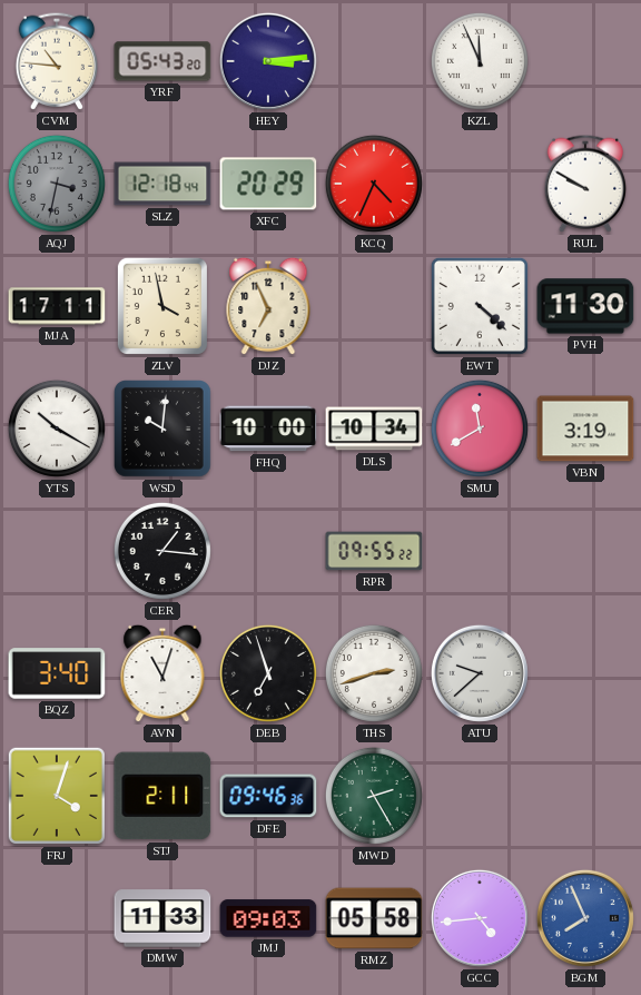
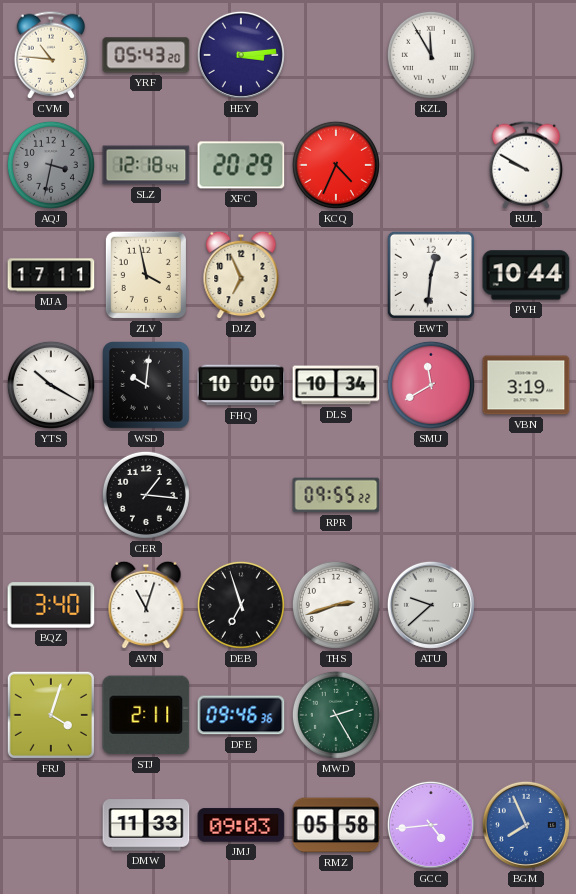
KZL: 11:56 -> 11:55
EWT: 4:22 -> 12:31
PVH: 11:30 -> 10:44
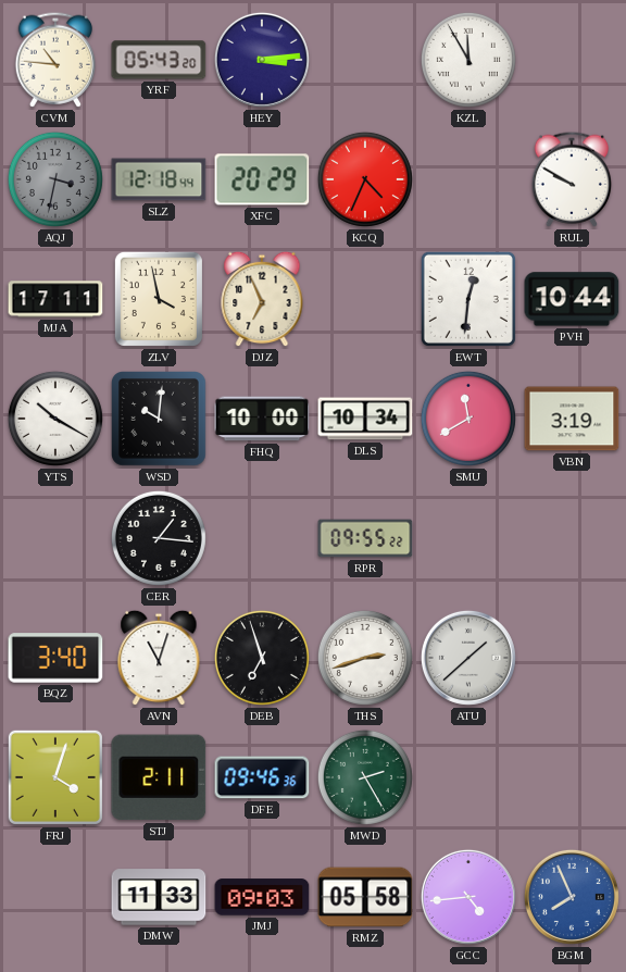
ATU: 9:38 -> 1:38
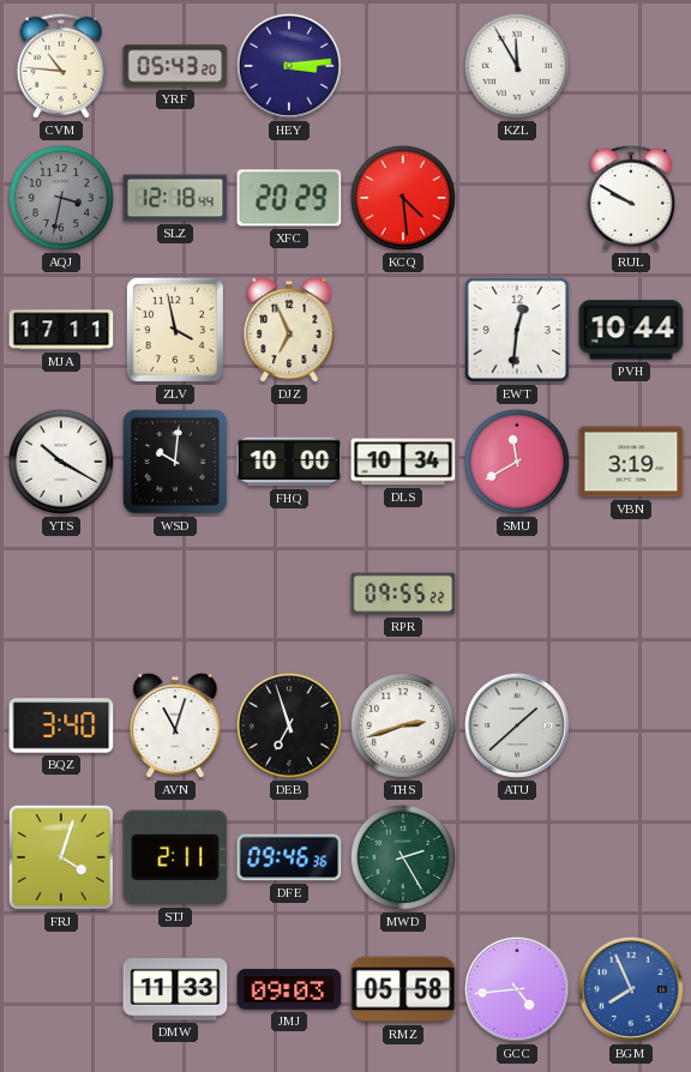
KCQ: 4:34 -> 4:29
CER: 1:16 -> none
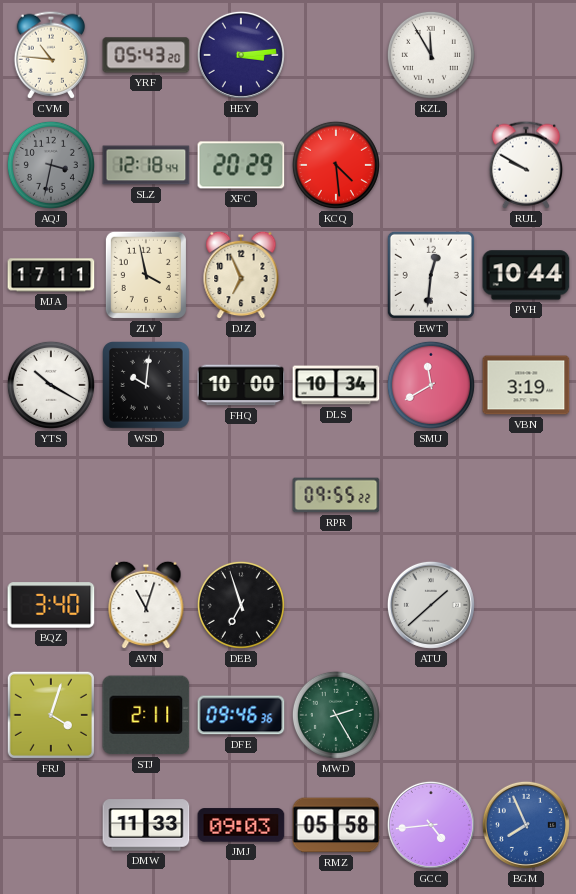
THS: 2:42 -> none
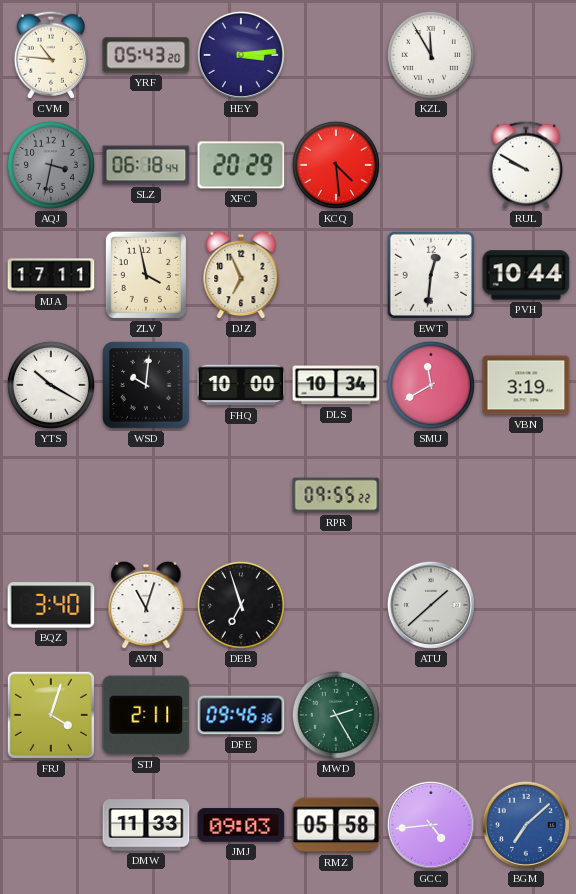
SLZ: 12:18 -> 06:18
BGM: 7:56 -> 7:08
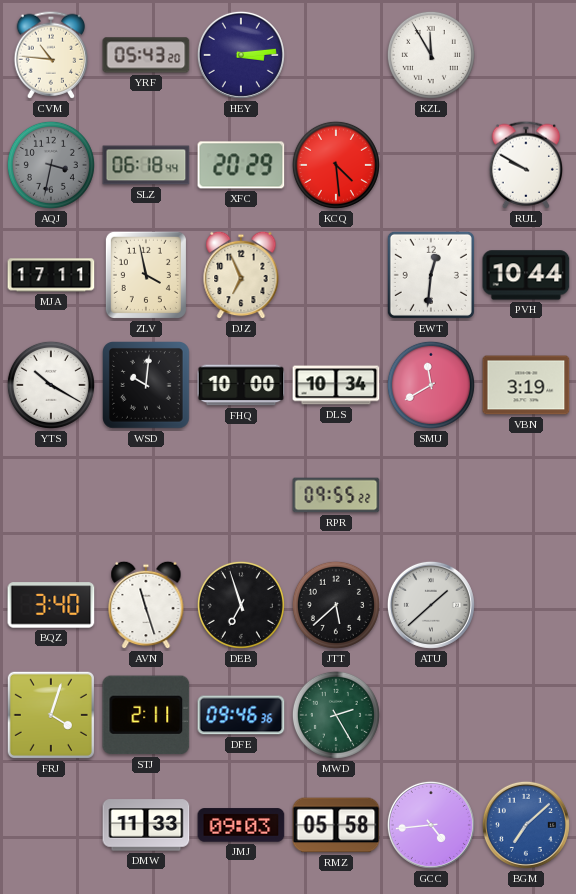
AVN: 11:03 -> 11:27
JTT: none -> 5:38
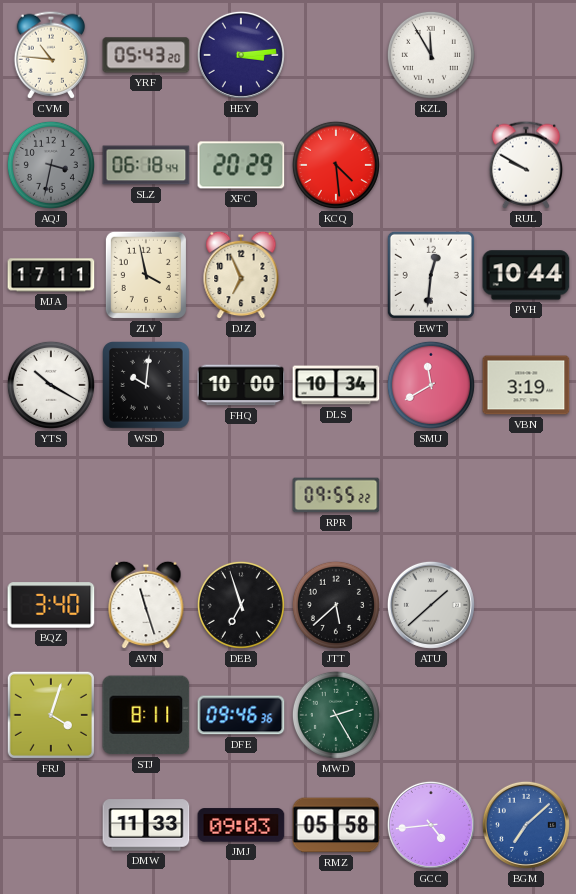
STJ: 2:11 -> 8:11
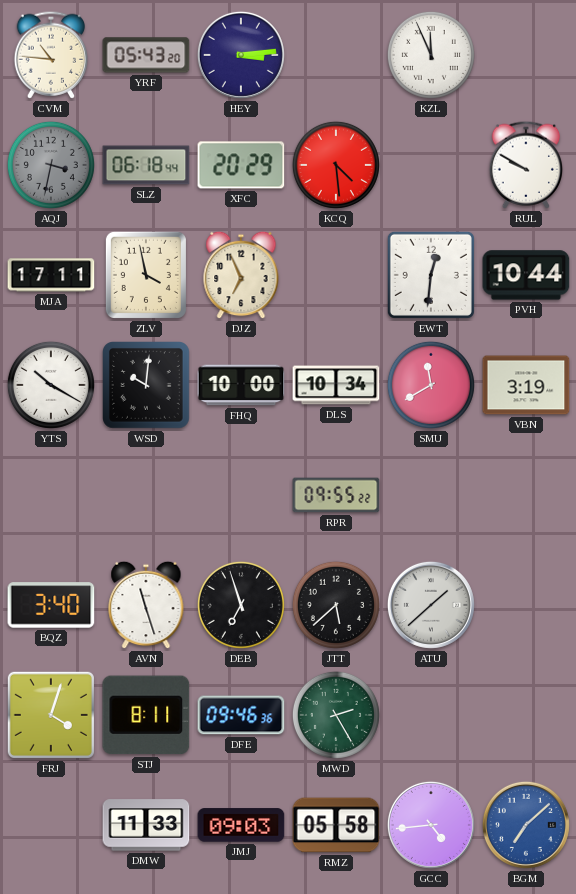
KZL: 11:55 -> 11:56
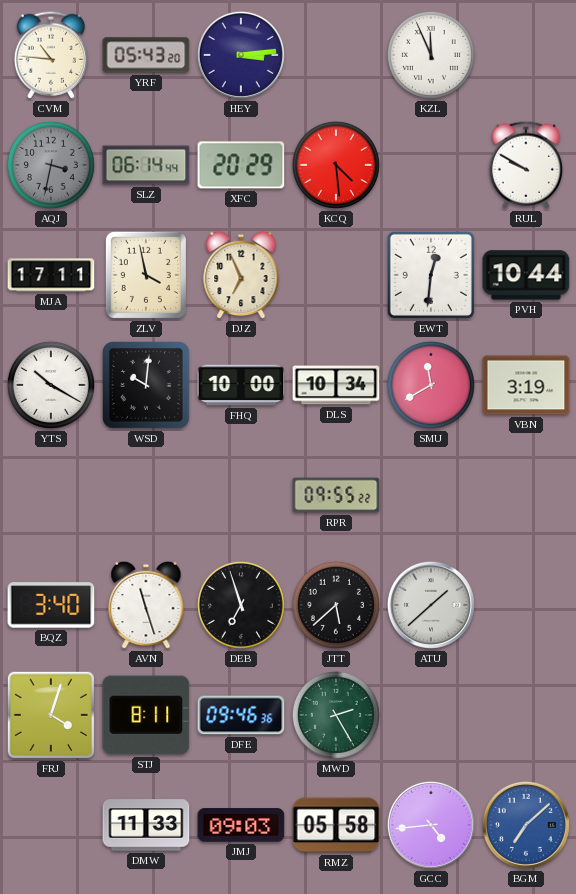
SLZ: 06:18 -> 06:14
